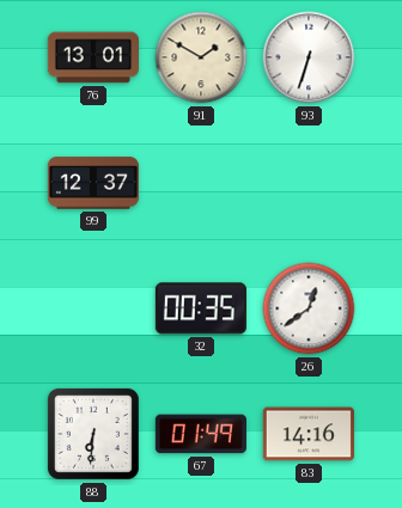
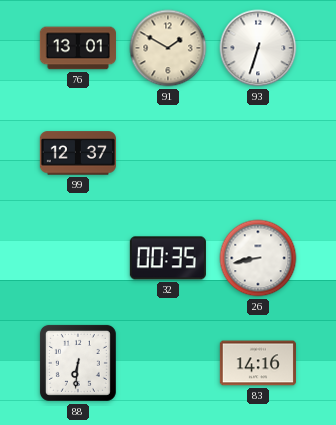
26: 12:39 -> 8:43
67: 01:49 -> none
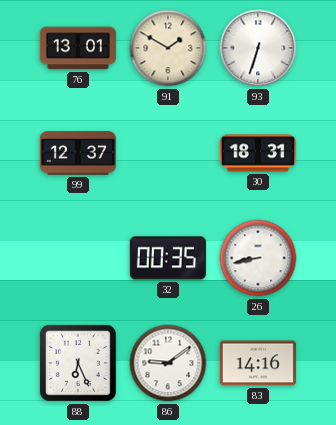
30: none -> 18:31
88: 6:31 -> 6:26
86: none -> 9:09
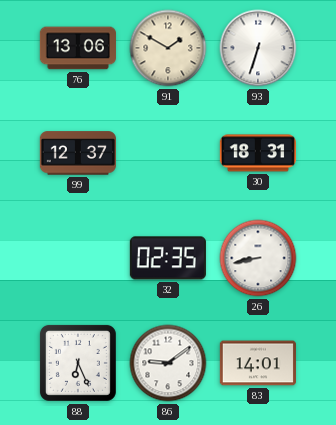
76: 13:01 -> 13:06
32: 00:35 -> 02:35
83: 14:16 -> 14:01
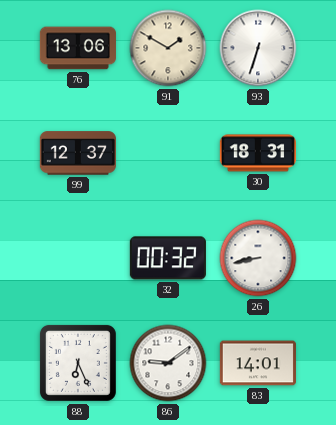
32: 02:35 -> 00:32
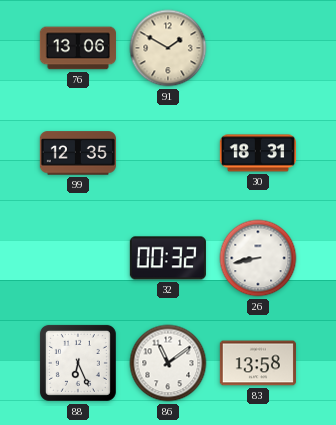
93: 6:33 -> none
99: 12:37 -> 12:35
86: 9:09 -> 11:09
83: 14:01 -> 13:58
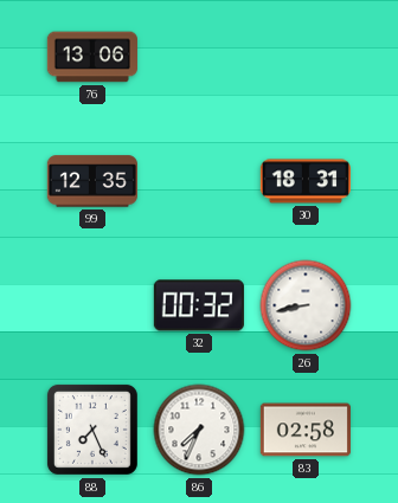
91: 1:50 -> none
88: 6:26 -> 7:26
86: 11:09 -> 7:34
83: 13:58 -> 02:58
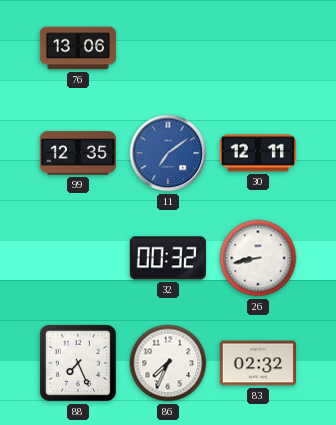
11: none -> 7:09
30: 18:31 -> 12:11
83: 02:58 -> 02:32
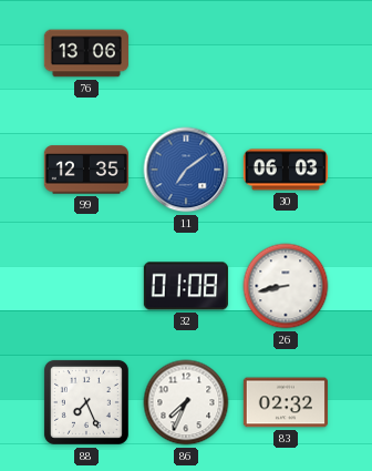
30: 12:11 -> 06:03
32: 00:32 -> 01:08
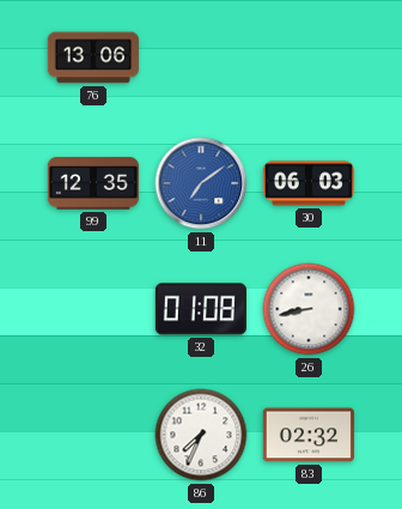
88: 7:26 -> none
